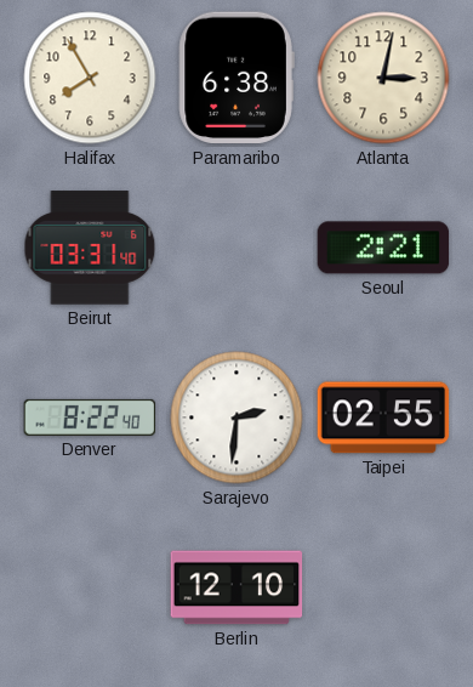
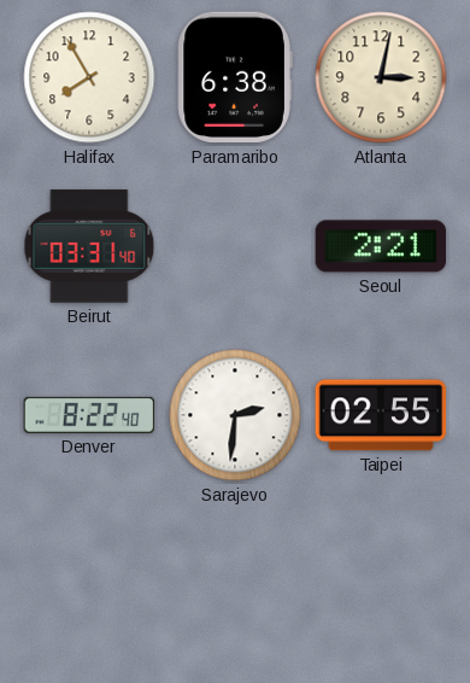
Berlin: 12:10 -> none
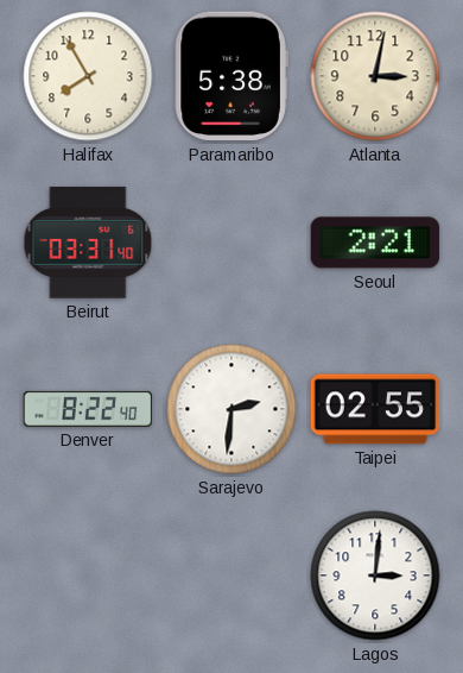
Paramaribo: 6:38 -> 5:38
Lagos: none -> 3:01
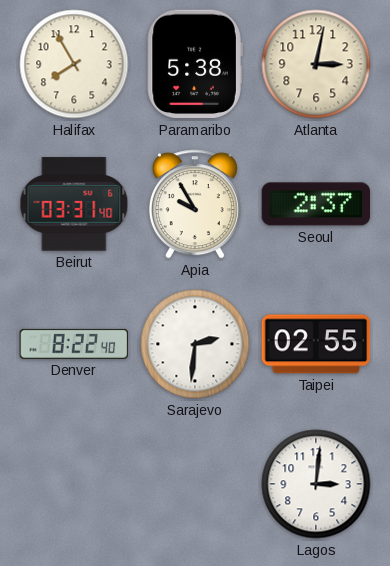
Apia: none -> 9:55
Seoul: 2:21 -> 2:37
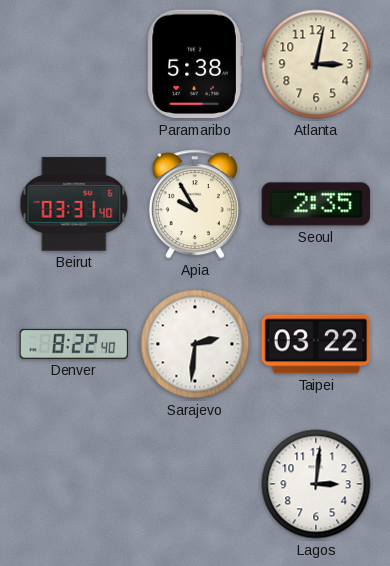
Halifax: 7:55 -> none
Seoul: 2:37 -> 2:35
Taipei: 02:55 -> 03:22
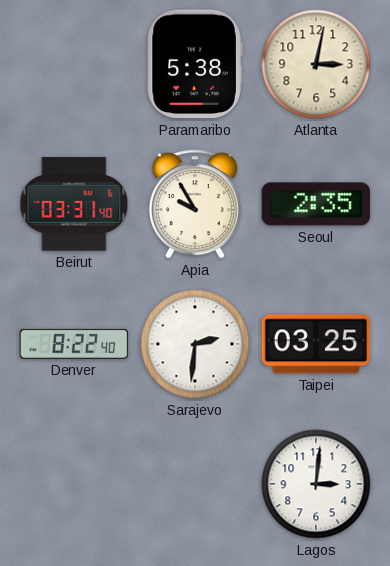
Taipei: 03:22 -> 03:25
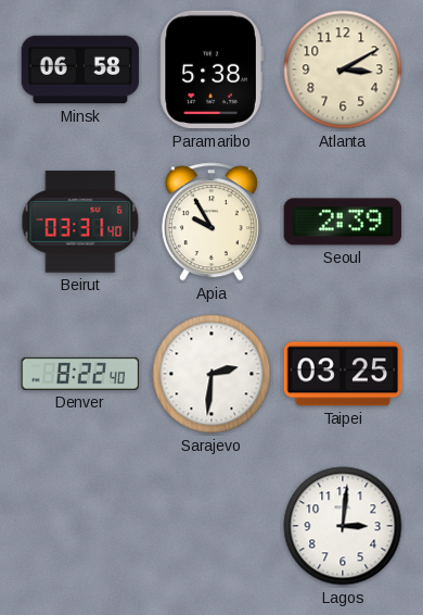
Minsk: none -> 06:58
Atlanta: 3:02 -> 3:10
Seoul: 2:35 -> 2:39
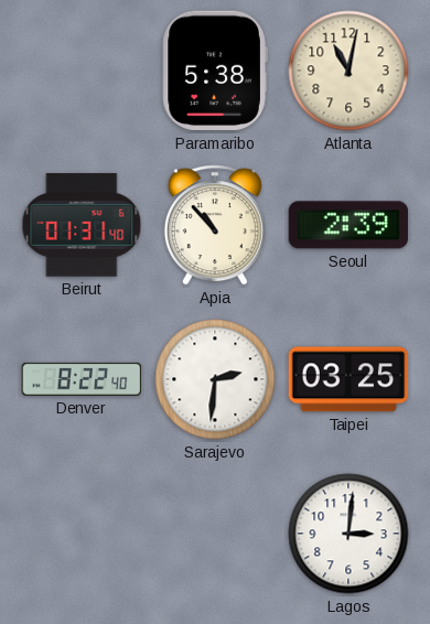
Minsk: 06:58 -> none
Atlanta: 3:10 -> 11:02
Beirut: 03:31 -> 01:31
Apia: 9:55 -> 10:53
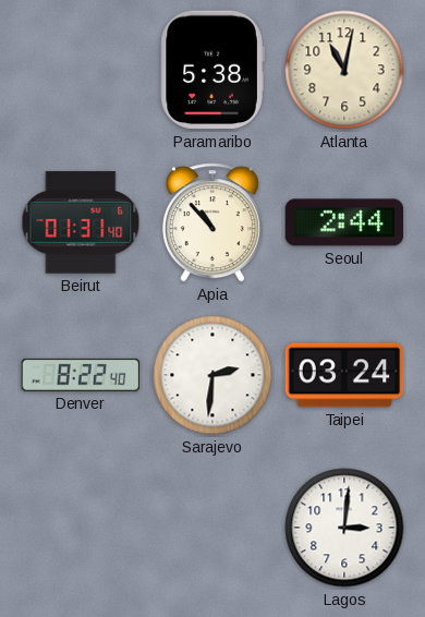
Seoul: 2:39 -> 2:44
Taipei: 03:25 -> 03:24
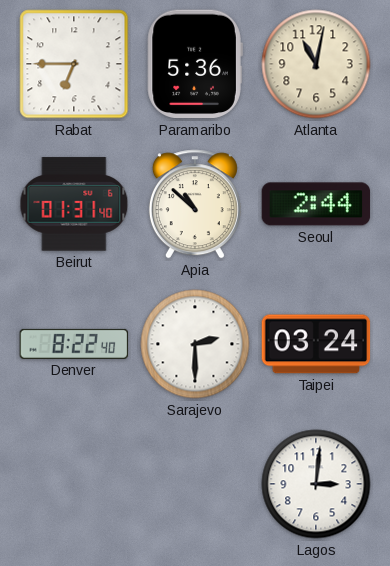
Rabat: none -> 6:45
Paramaribo: 5:38 -> 5:36
Apia: 10:53 -> 10:52
Sarajevo: 2:31 -> 2:30
